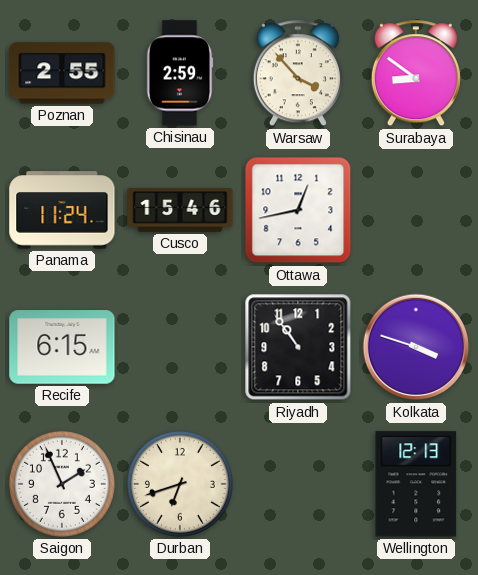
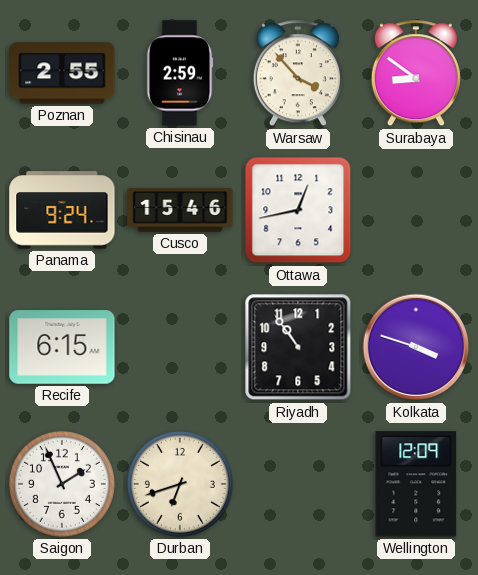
Panama: 11:24 -> 9:24
Wellington: 12:13 -> 12:09
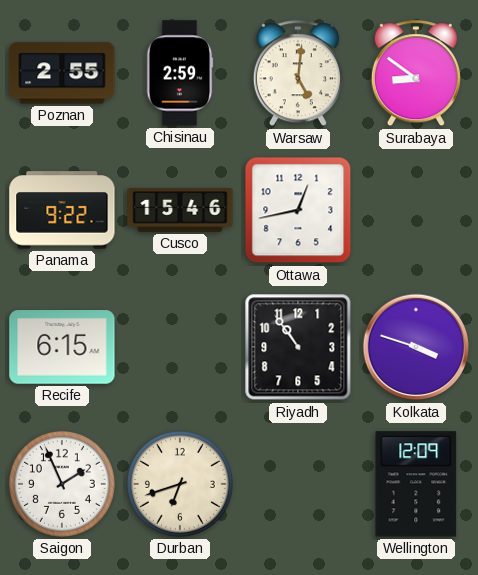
Warsaw: 3:53 -> 5:01
Panama: 9:24 -> 9:22
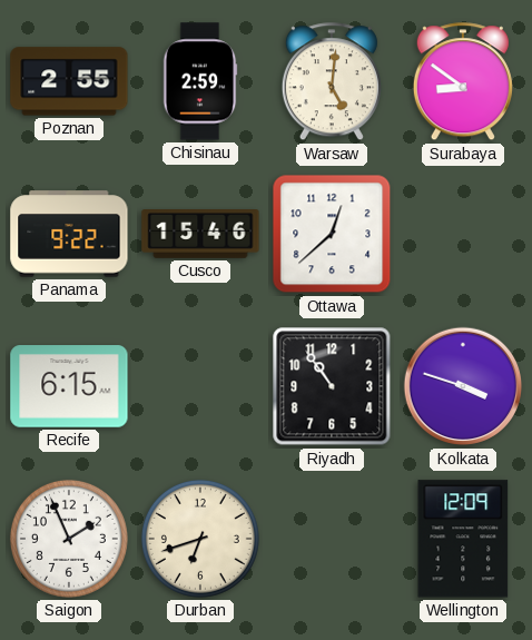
Ottawa: 12:43 -> 12:38
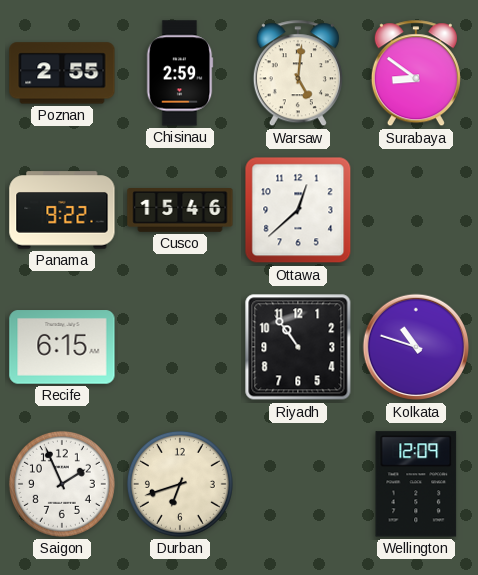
Kolkata: 3:48 -> 10:48
